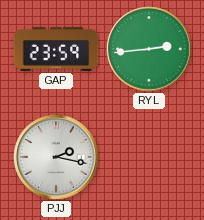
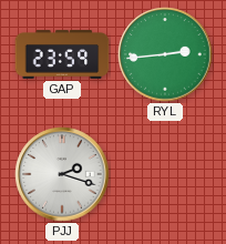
PJJ: 2:17 -> 2:18
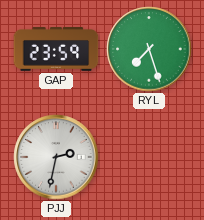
RYL: 2:44 -> 7:27
PJJ: 2:18 -> 2:32
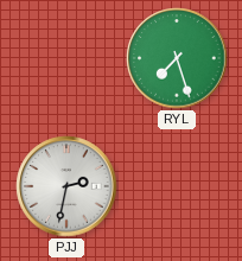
GAP: 23:59 -> none
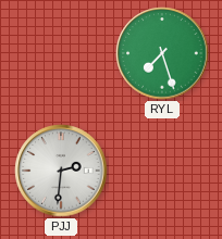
PJJ: 2:32 -> 2:31
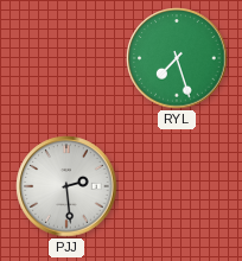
PJJ: 2:31 -> 2:29
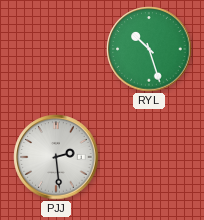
RYL: 7:27 -> 10:27
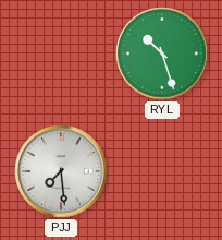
PJJ: 2:29 -> 7:29
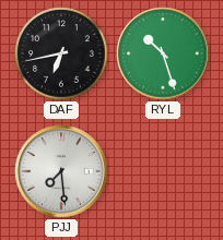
DAF: none -> 6:43
